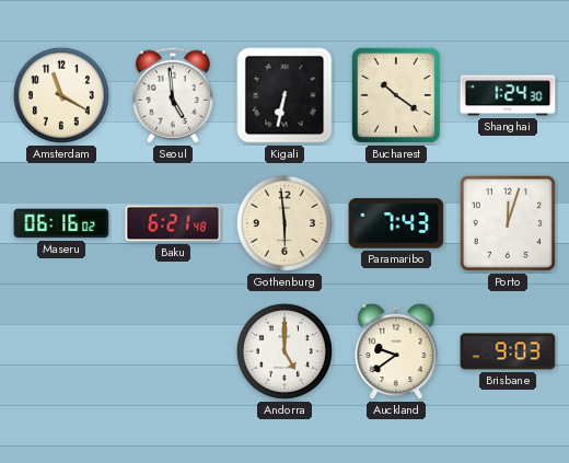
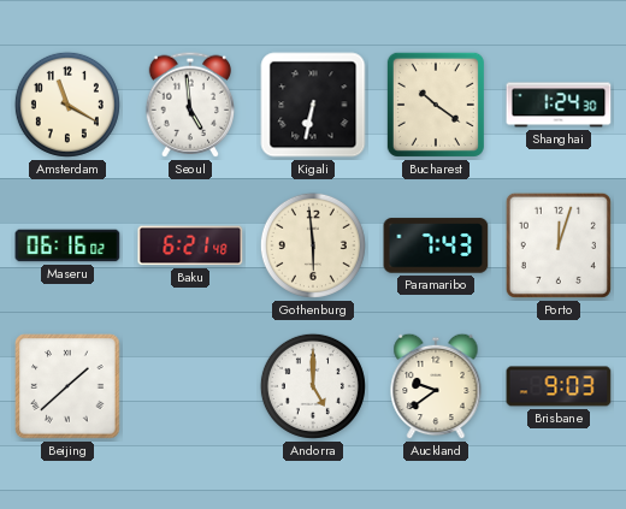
Beijing: none -> 1:38
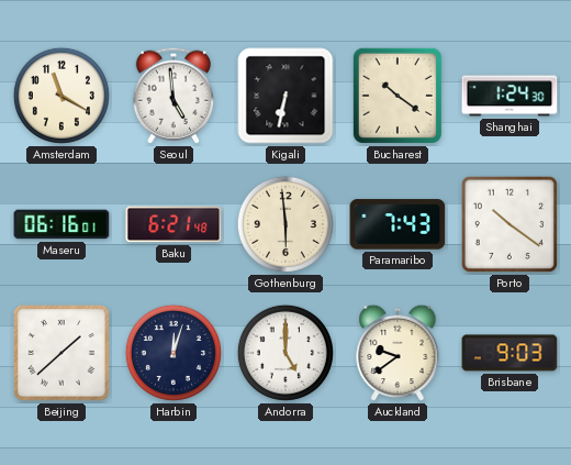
Maseru: 06:16:02 -> 06:16:01
Porto: 12:03 -> 10:21
Harbin: none -> 12:03
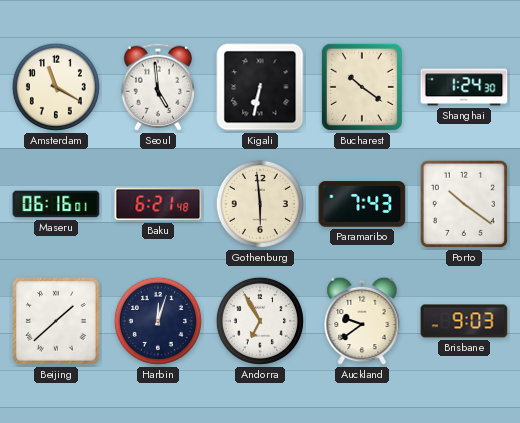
Andorra: 5:00 -> 6:55
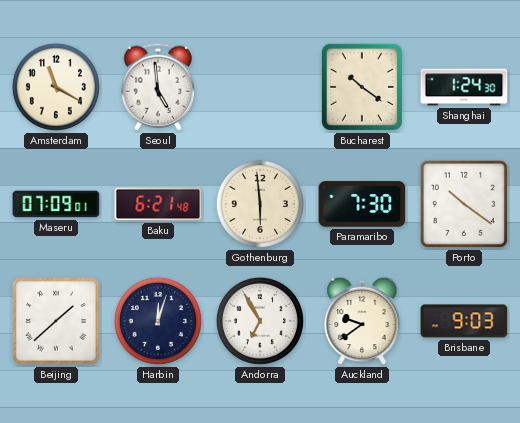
Kigali: 6:32 -> none
Maseru: 06:16 -> 07:09
Paramaribo: 7:43 -> 7:30
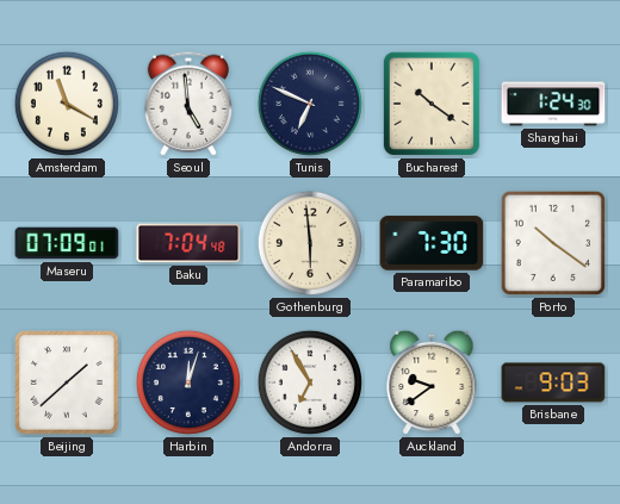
Tunis: none -> 6:49
Baku: 6:21 -> 7:04
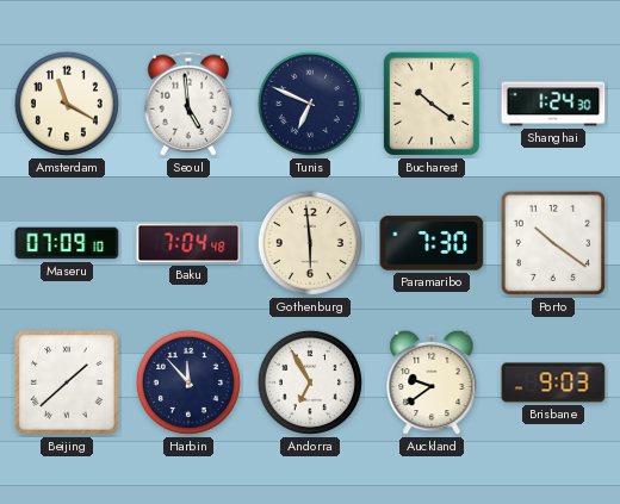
Maseru: 07:09:01 -> 07:09:10
Harbin: 12:03 -> 11:53
